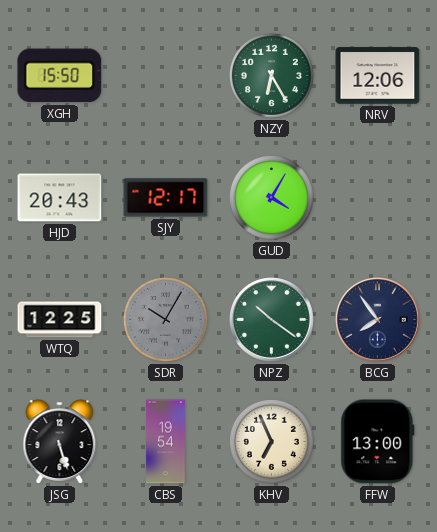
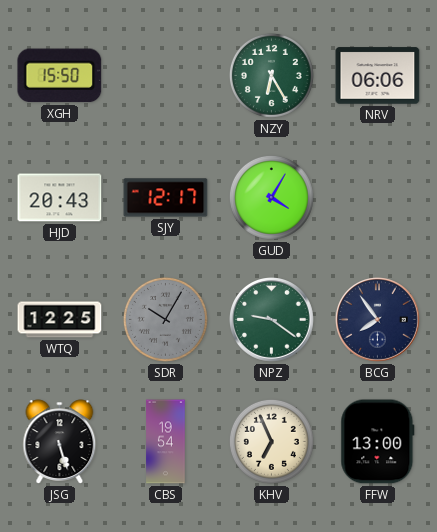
NRV: 12:06 -> 06:06
NPZ: 10:21 -> 9:21
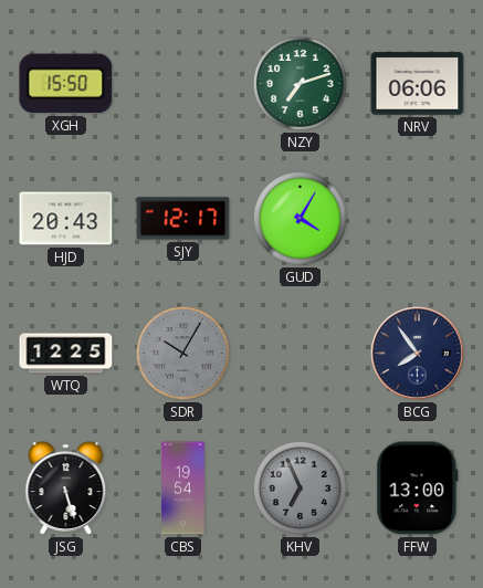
NZY: 6:25 -> 7:12
NPZ: 9:21 -> none
KHV dial: cream -> grey
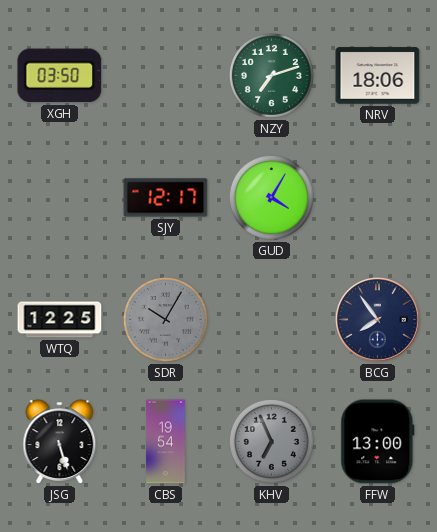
XGH: 15:50 -> 03:50
NRV: 06:06 -> 18:06
HJD: 20:43 -> none
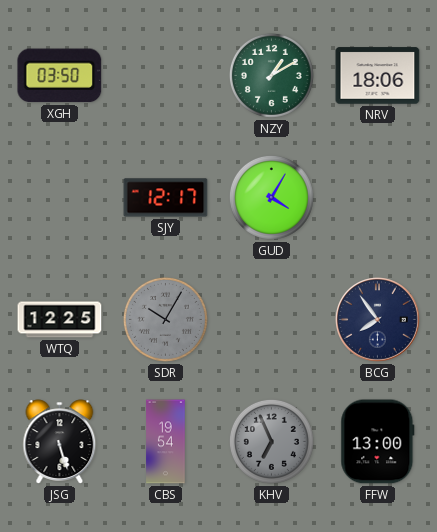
NZY: 7:12 -> 1:10
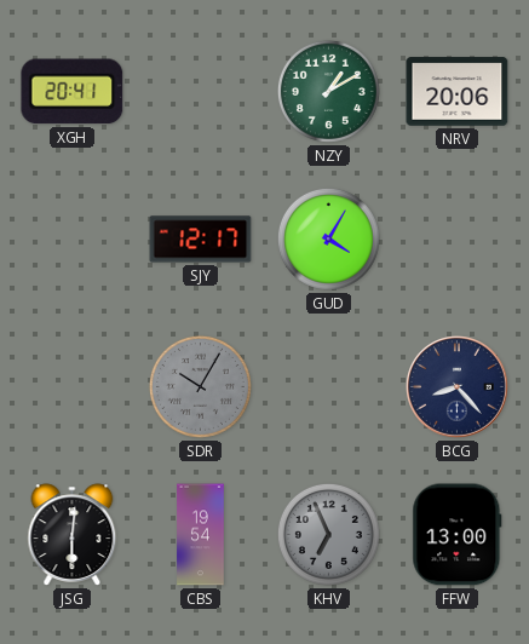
XGH: 03:50 -> 20:41
NRV: 18:06 -> 20:06
WTQ: 12:25 -> none
BCG: 7:54 -> 8:23
JSG: 5:27 -> 6:01
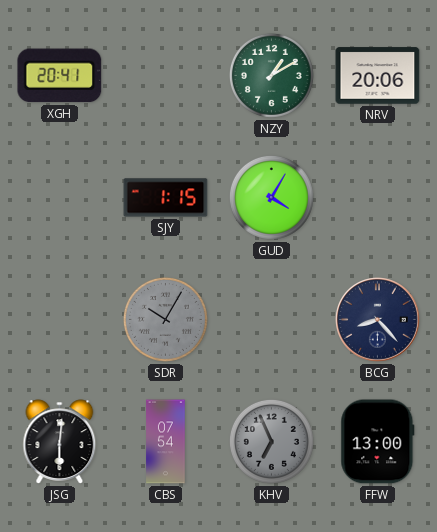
SJY: 12:17 -> 1:15
CBS: 19:54 -> 07:54
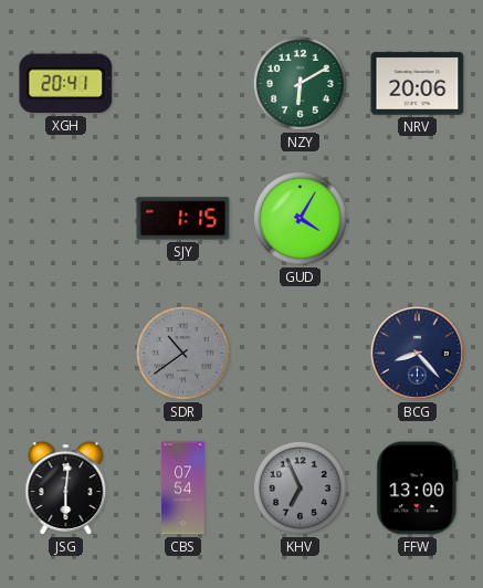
NZY: 1:10 -> 6:10
SDR: 10:05 -> 10:39
